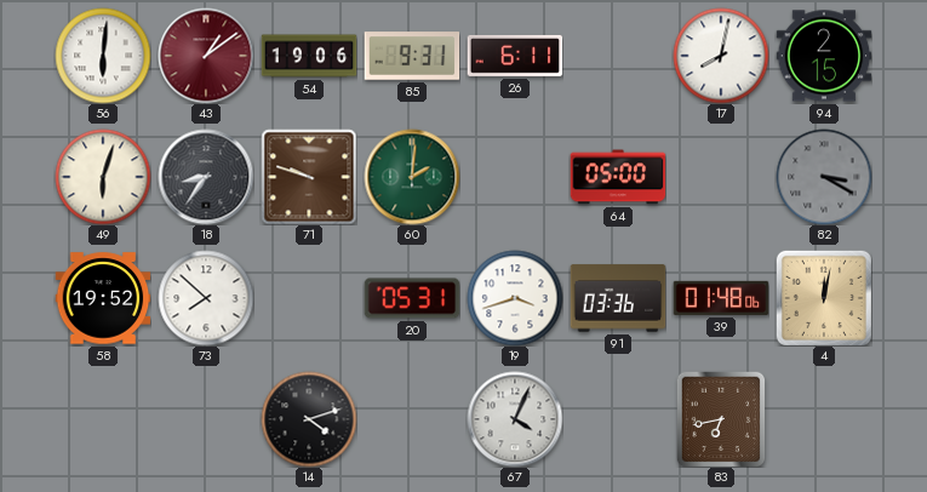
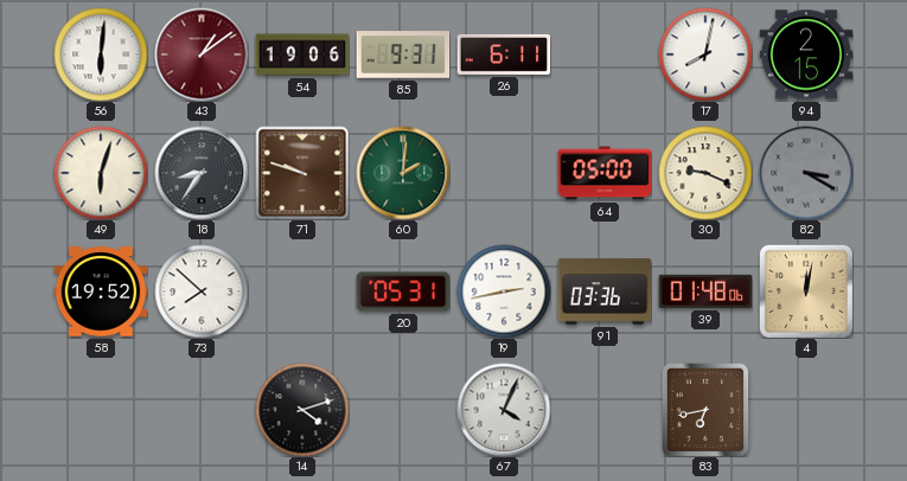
30: none -> 9:19
19: 3:42 -> 2:43
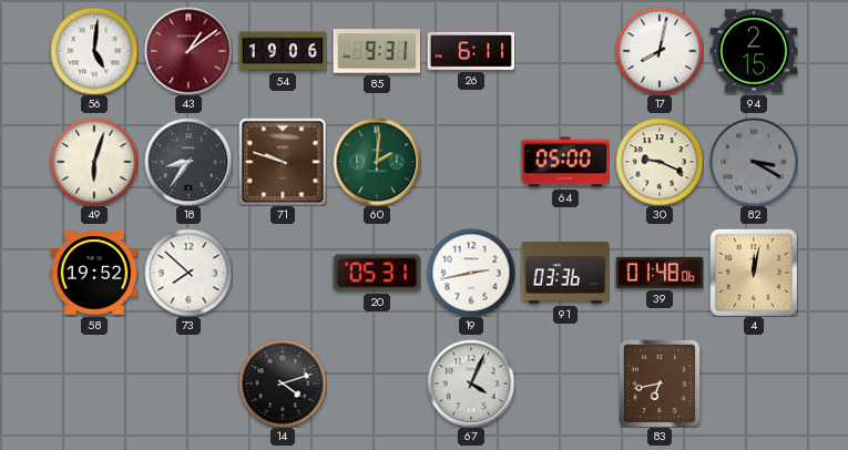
56: 6:01 -> 5:01
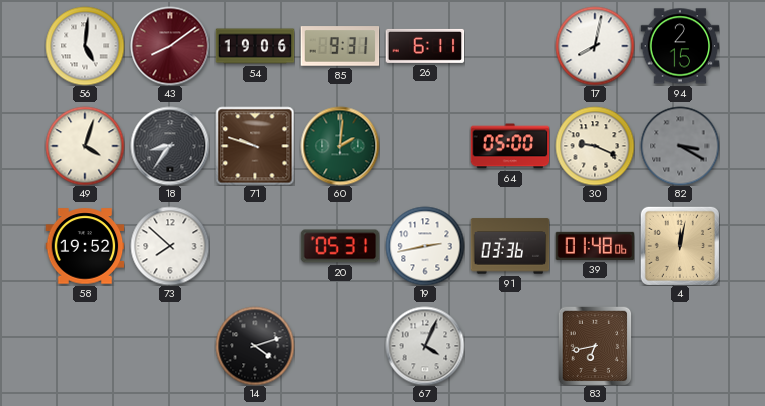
43: 1:09 -> 8:09
49: 6:03 -> 4:03
